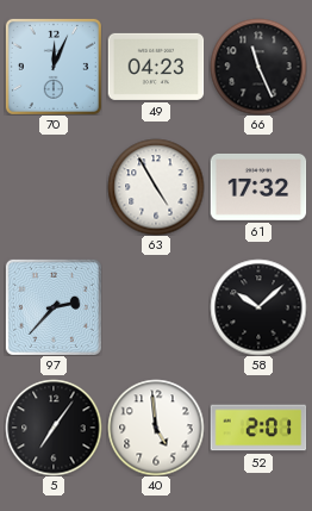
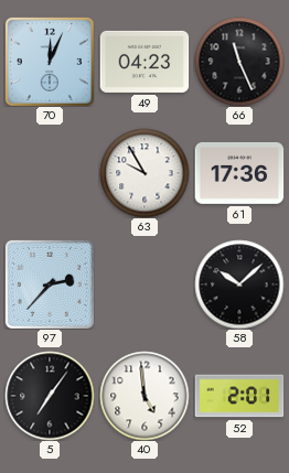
63: 4:55 -> 9:55
61: 17:32 -> 17:36
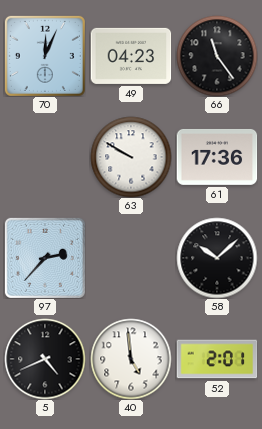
66: 11:26 -> 11:24
63: 9:55 -> 9:50
5: 7:06 -> 4:41
